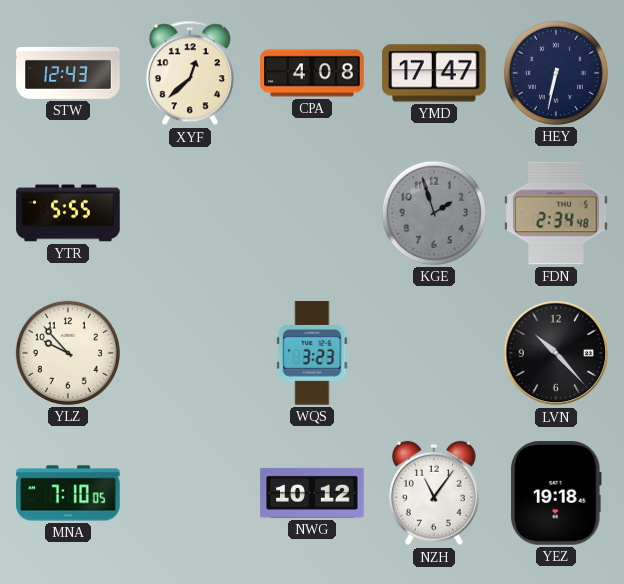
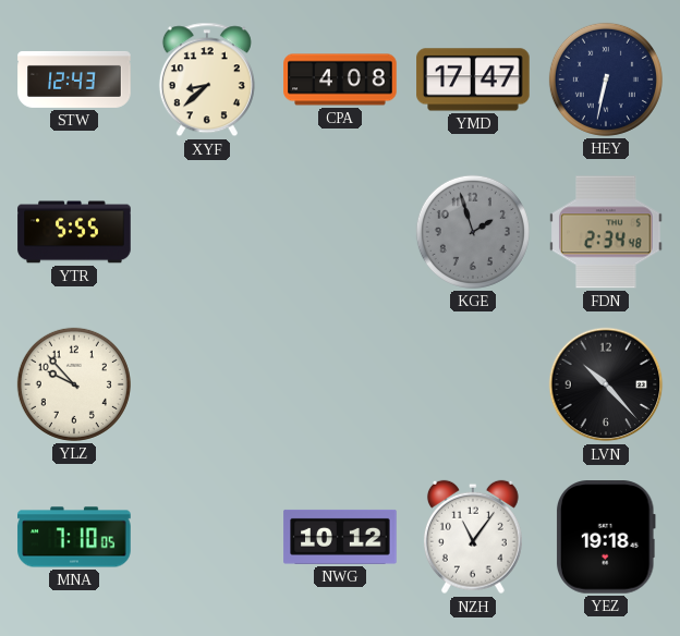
XYF: 12:38 -> 8:38
WQS: 3:23 -> none
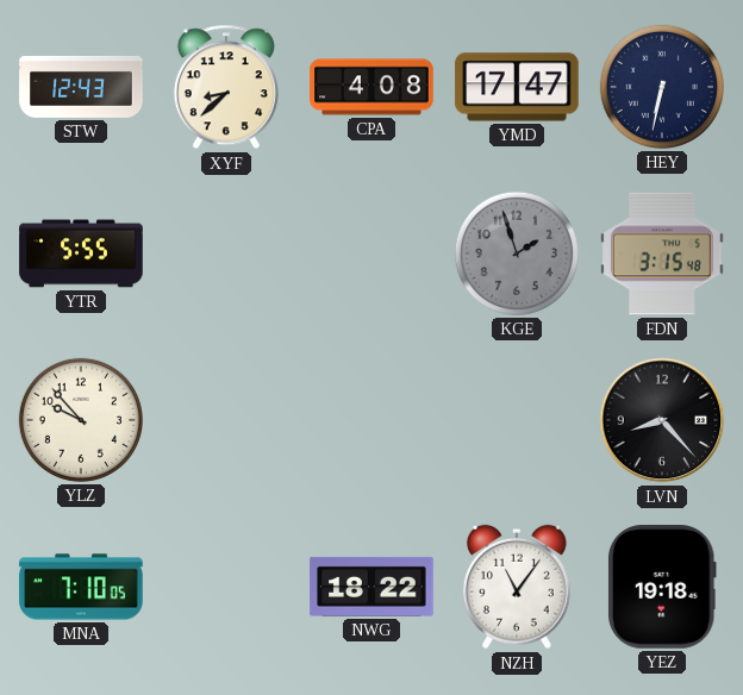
FDN: 2:34 -> 3:15
LVN: 10:23 -> 8:23
NWG: 10:12 -> 18:22
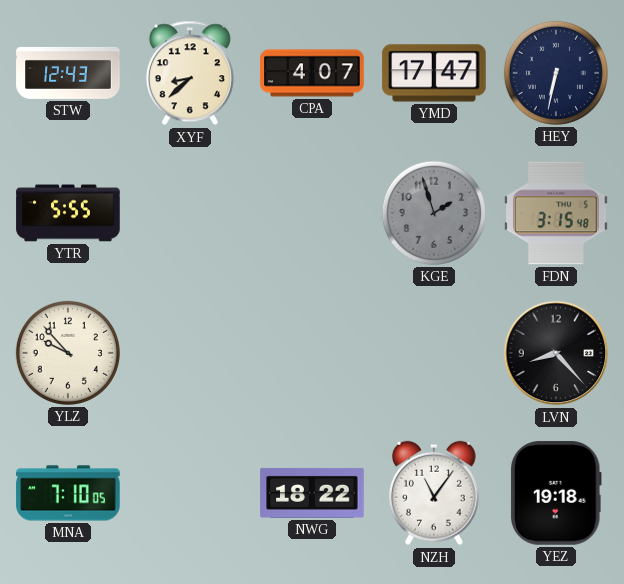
CPA: 4:08 -> 4:07
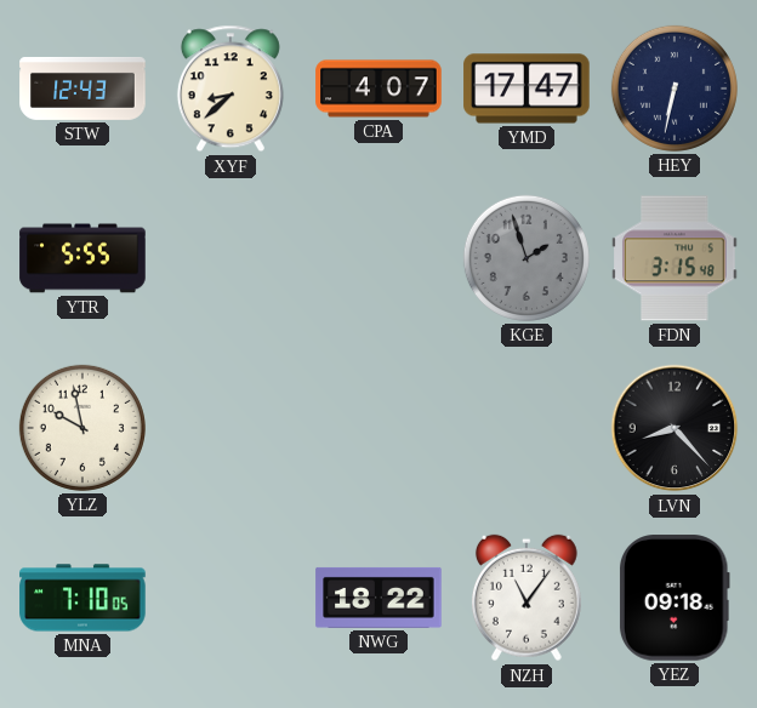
YLZ: 9:53 -> 9:58
YEZ: 19:18 -> 09:18
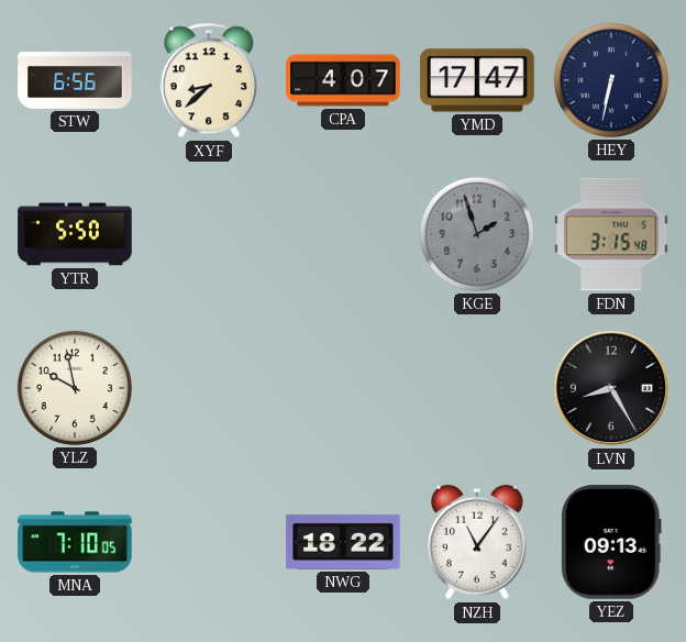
STW: 12:43 -> 6:56
YTR: 5:55 -> 5:50
LVN: 8:23 -> 8:25
YEZ: 09:18 -> 09:13
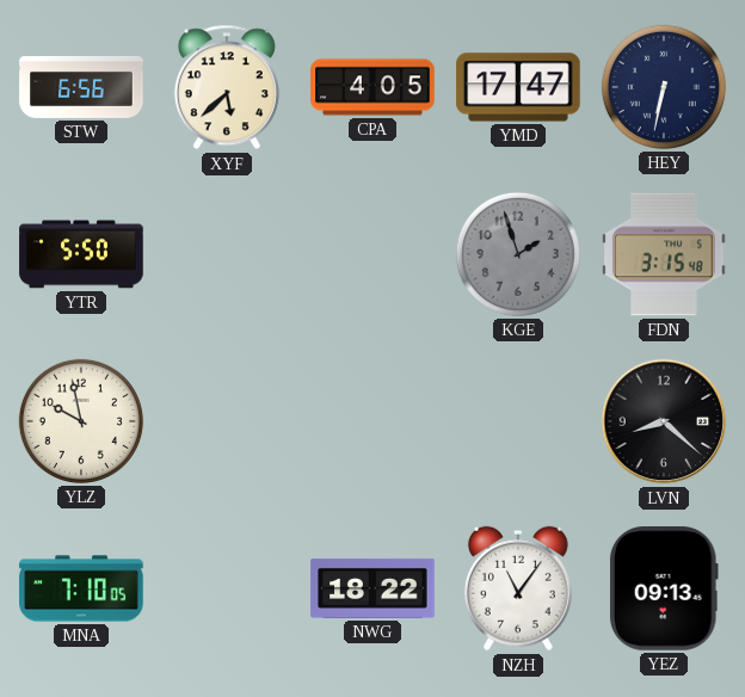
XYF: 8:38 -> 5:38
CPA: 4:07 -> 4:05
LVN: 8:25 -> 8:22
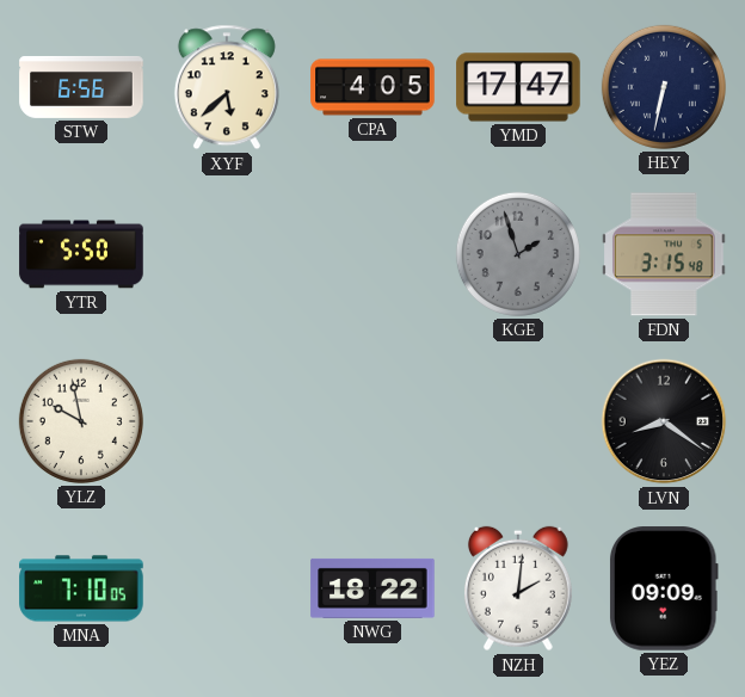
LVN: 8:22 -> 8:21
NZH: 11:06 -> 2:01
YEZ: 09:13 -> 09:09
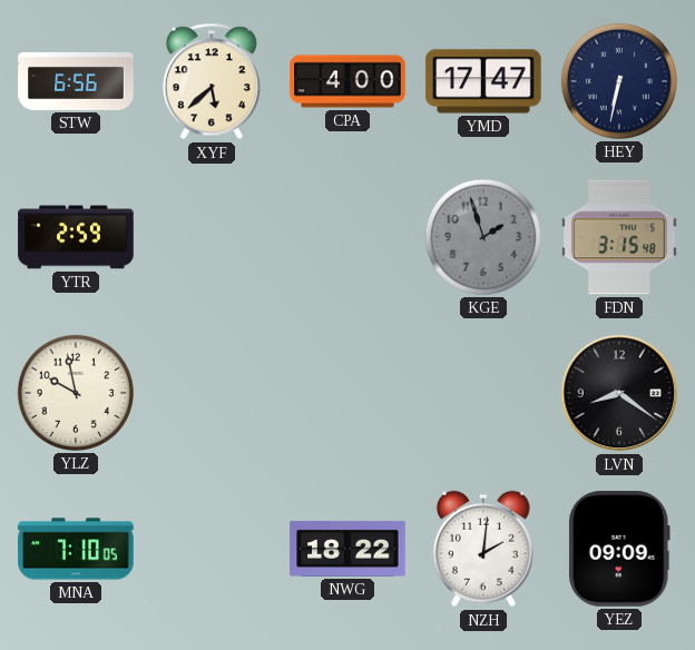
CPA: 4:05 -> 4:00
YTR: 5:50 -> 2:59
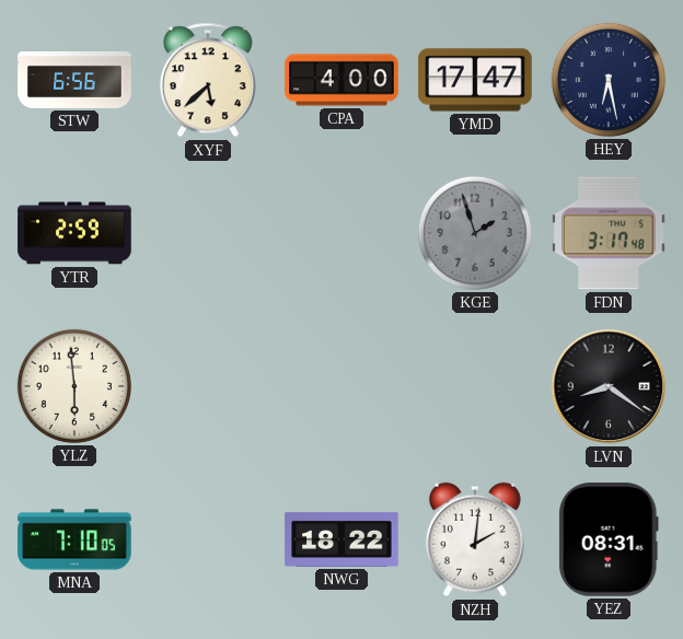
HEY: 6:32 -> 6:28
FDN: 3:15 -> 3:17
YLZ: 9:58 -> 5:59
YEZ: 09:09 -> 08:31
